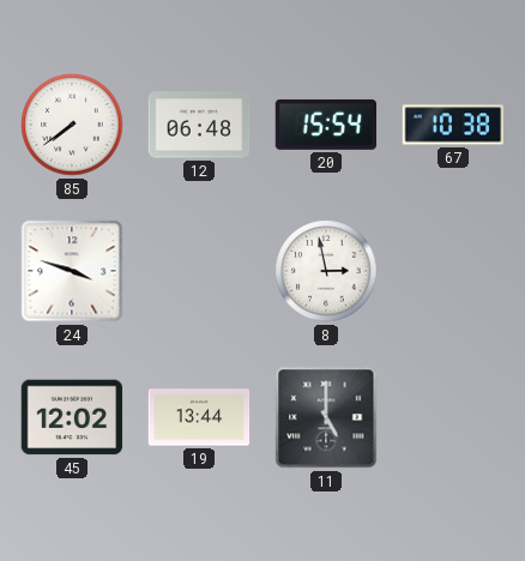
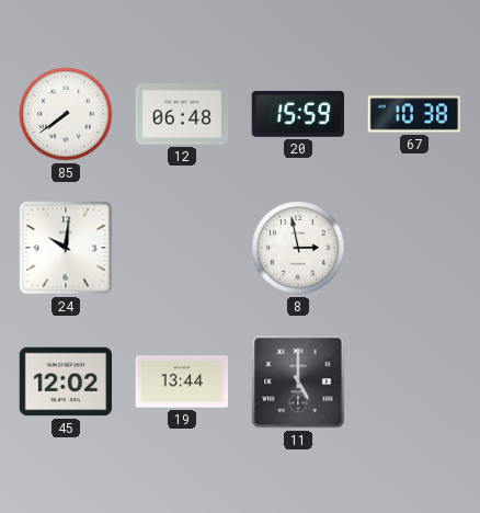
20: 15:54 -> 15:59
24: 3:48 -> 10:01
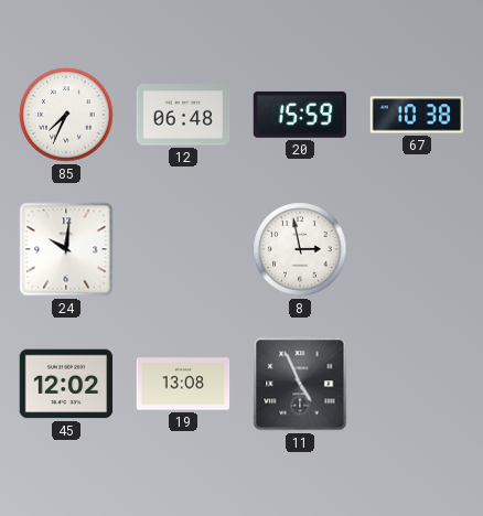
85: 7:39 -> 7:34
19: 13:44 -> 13:08
11: 5:00 -> 4:56
